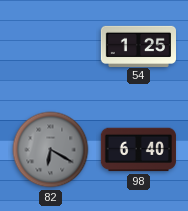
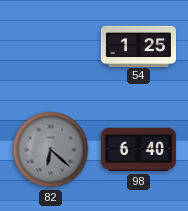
82: 6:20 -> 6:22
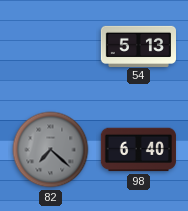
54: 1:25 -> 5:13
82: 6:22 -> 7:22
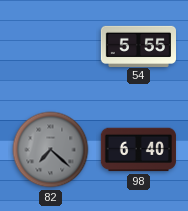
54: 5:13 -> 5:55
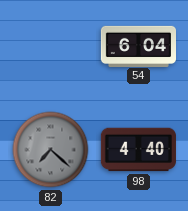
54: 5:55 -> 6:04
98: 6:40 -> 4:40
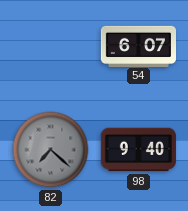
54: 6:04 -> 6:07
98: 4:40 -> 9:40
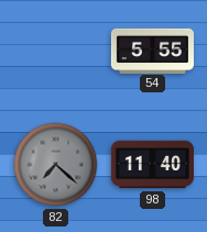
54: 6:07 -> 5:55
98: 9:40 -> 11:40
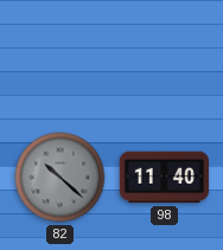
54: 5:55 -> none
82: 7:22 -> 10:22
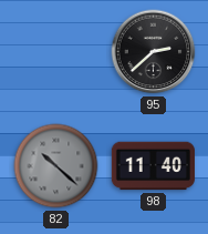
95: none -> 2:38
